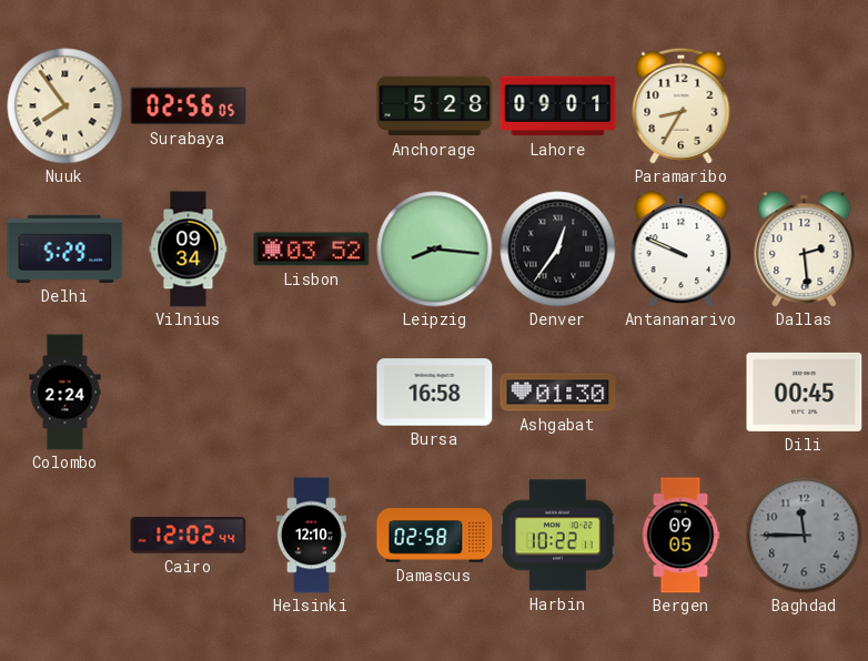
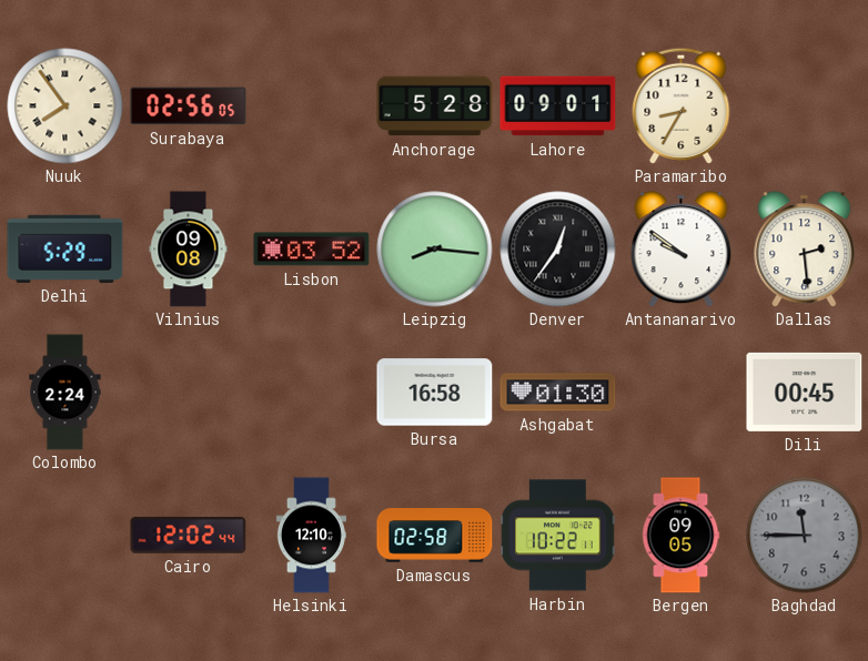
Vilnius: 09:34 -> 09:08
Antananarivo: 9:49 -> 9:51
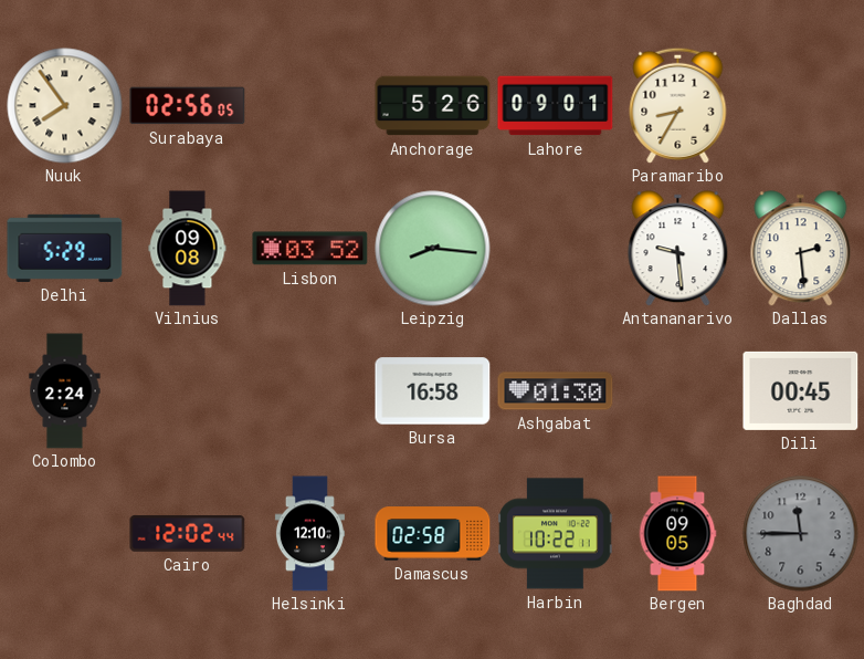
Anchorage: 5:28 -> 5:26
Denver: 12:36 -> none
Antananarivo: 9:51 -> 9:29
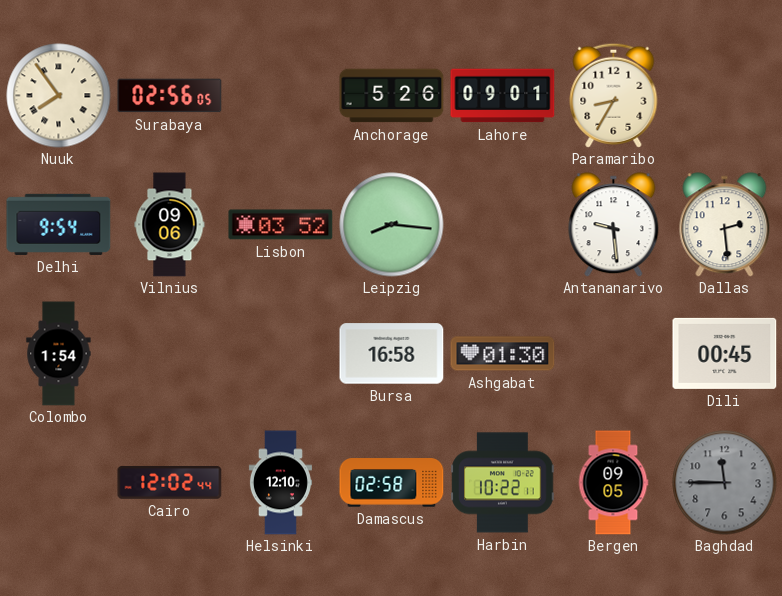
Delhi: 5:29 -> 9:54
Vilnius: 09:08 -> 09:06
Colombo: 2:24 -> 1:54
